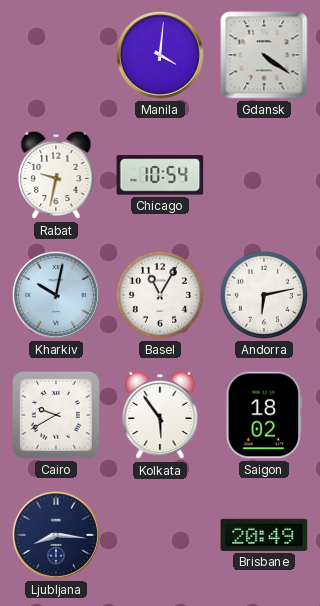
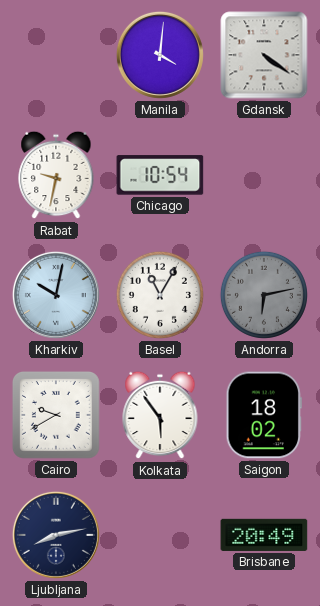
Andorra dial: white -> grey
Ljubljana: 8:16 -> 8:13
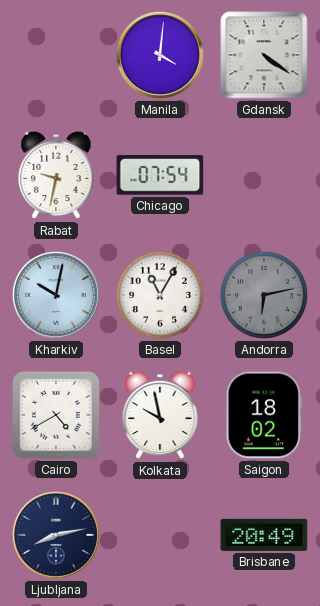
Chicago: 10:54 -> 07:54
Cairo: 9:40 -> 4:40
Kolkata: 5:54 -> 9:58
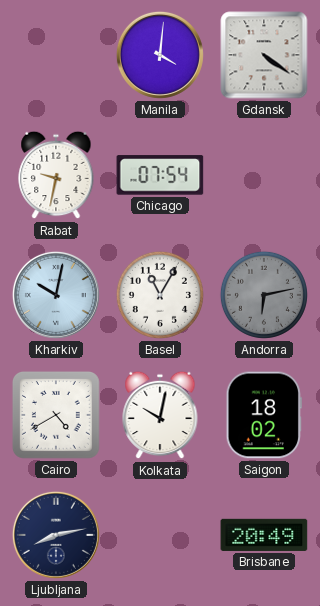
Kolkata: 9:58 -> 10:02
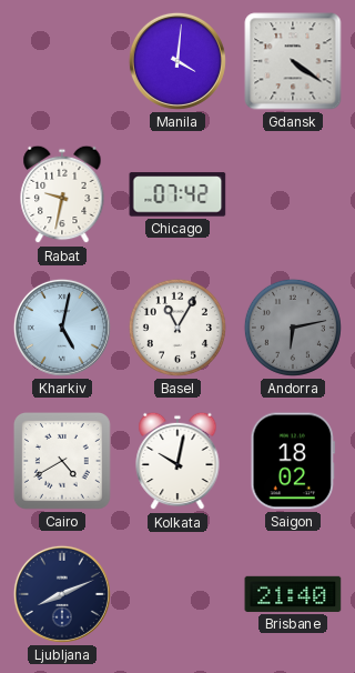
Chicago: 07:54 -> 07:42
Kharkiv: 10:02 -> 5:02
Ljubljana: 8:13 -> 8:11
Brisbane: 20:49 -> 21:40
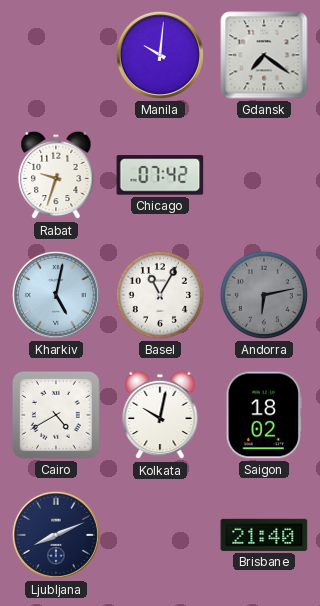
Manila: 4:01 -> 10:01
Gdansk: 4:21 -> 7:21
Rabat: 9:32 -> 9:33
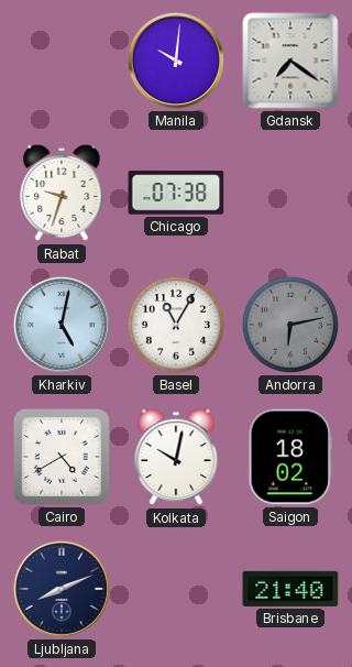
Chicago: 07:42 -> 07:38
